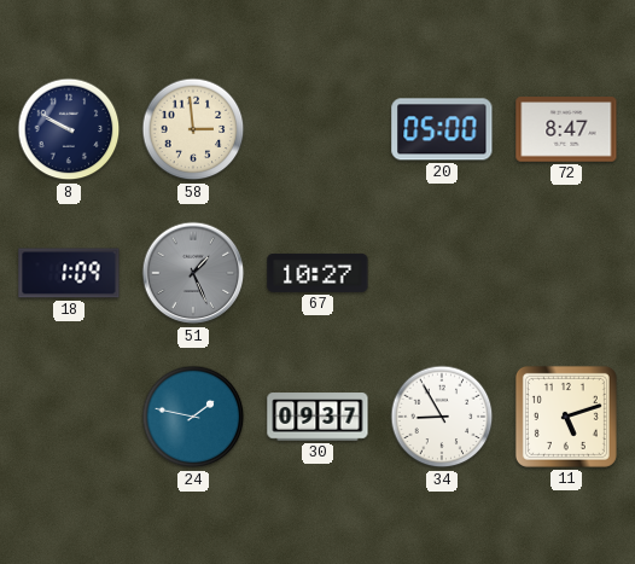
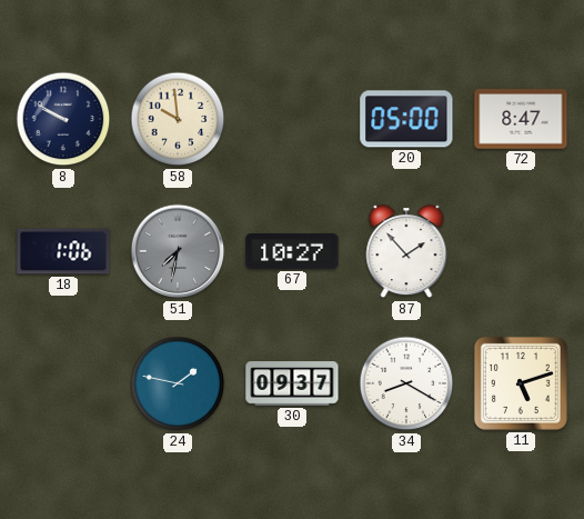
58: 2:59 -> 9:59
18: 1:09 -> 1:06
51: 1:26 -> 7:32
87: none -> 1:53
34: 8:55 -> 8:20
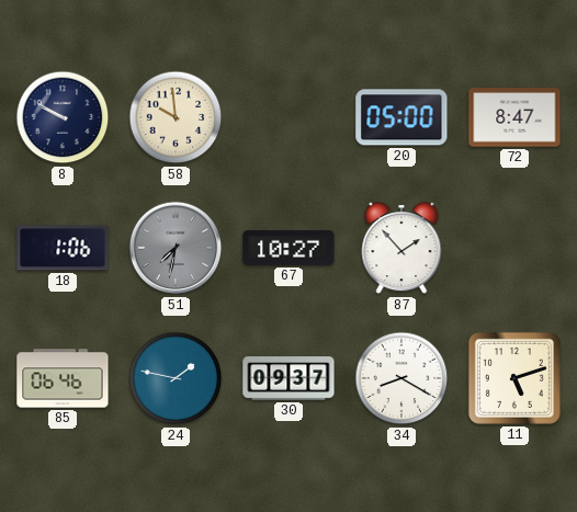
85: none -> 06:46
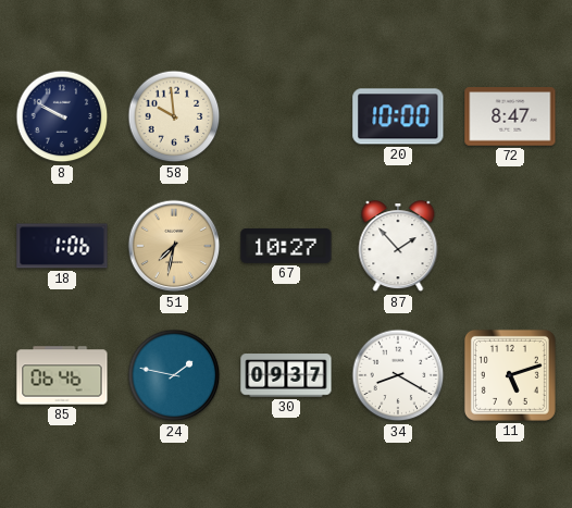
20: 05:00 -> 10:00
51 dial: grey -> champagne
